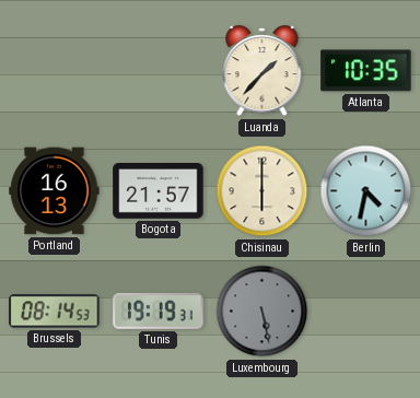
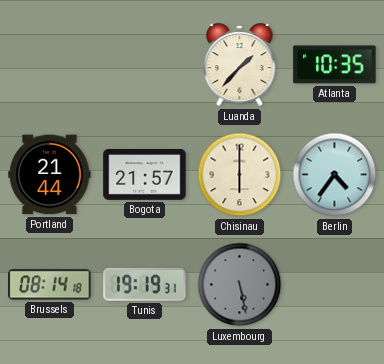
Portland: 16:13 -> 21:44
Berlin: 4:32 -> 4:36
Brussels: 08:14:53 -> 08:14:18
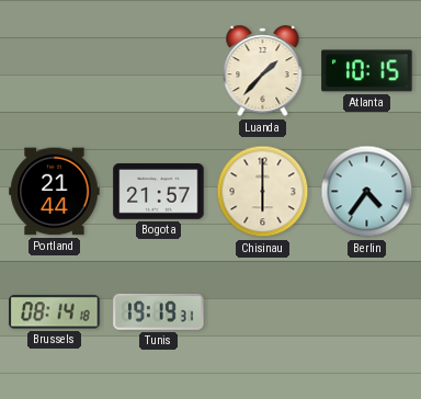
Atlanta: 10:35 -> 10:15
Luxembourg: 5:28 -> none
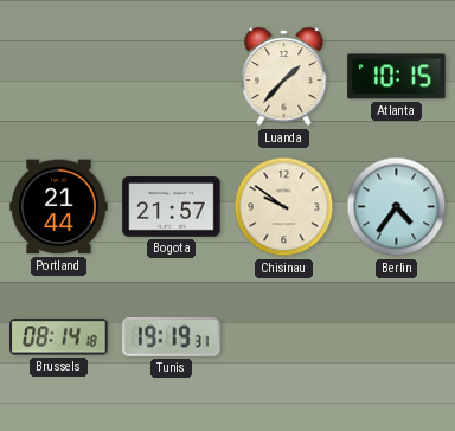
Chisinau: 6:00 -> 9:51
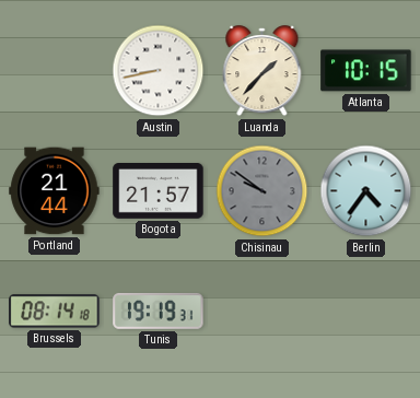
Austin: none -> 8:43
Chisinau dial: cream -> grey
